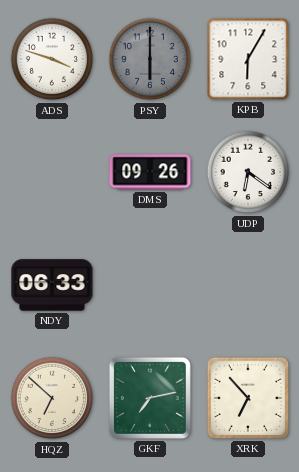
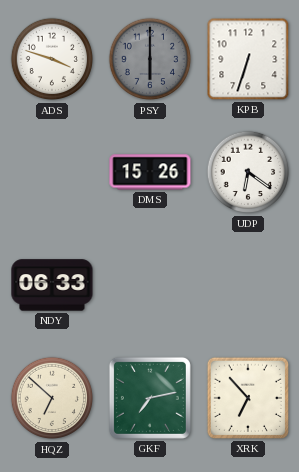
KPB: 6:05 -> 6:33
DMS: 09:26 -> 15:26
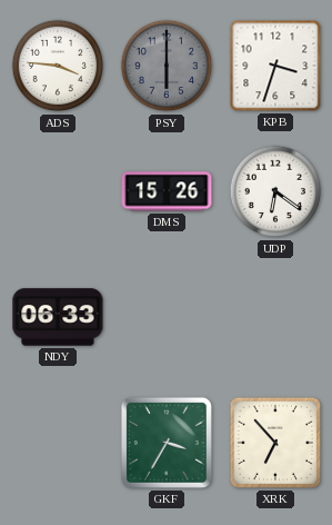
ADS: 3:48 -> 3:46
KPB: 6:33 -> 3:33
HQZ: 6:52 -> none
GKF: 7:13 -> 3:35
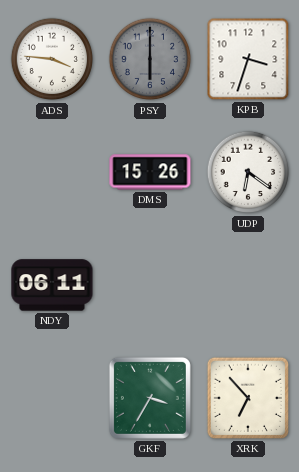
NDY: 06:33 -> 06:11
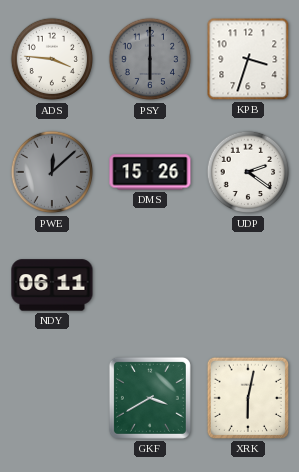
PWE: none -> 12:08
UDP: 6:21 -> 2:21
GKF: 3:35 -> 3:40
XRK: 6:53 -> 6:02
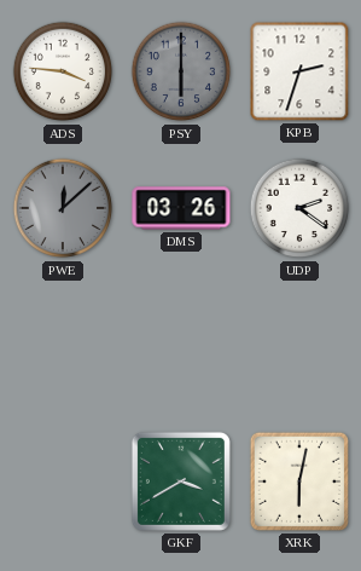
KPB: 3:33 -> 2:33
DMS: 15:26 -> 03:26
NDY: 06:11 -> none
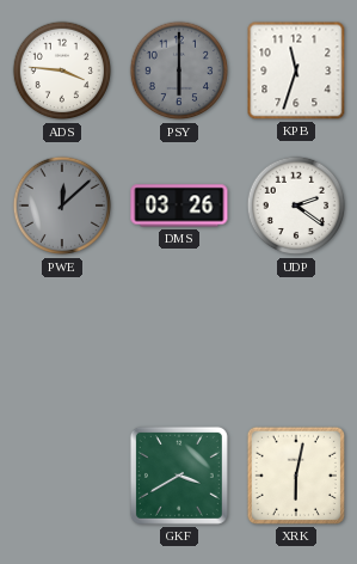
KPB: 2:33 -> 11:33
